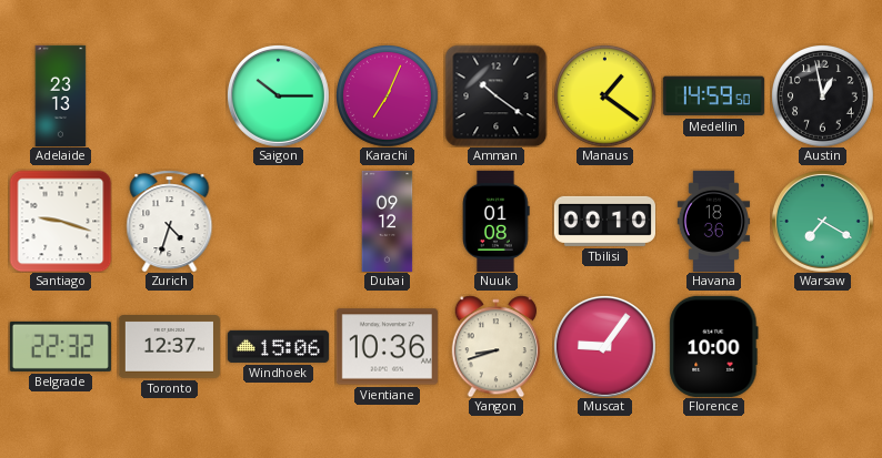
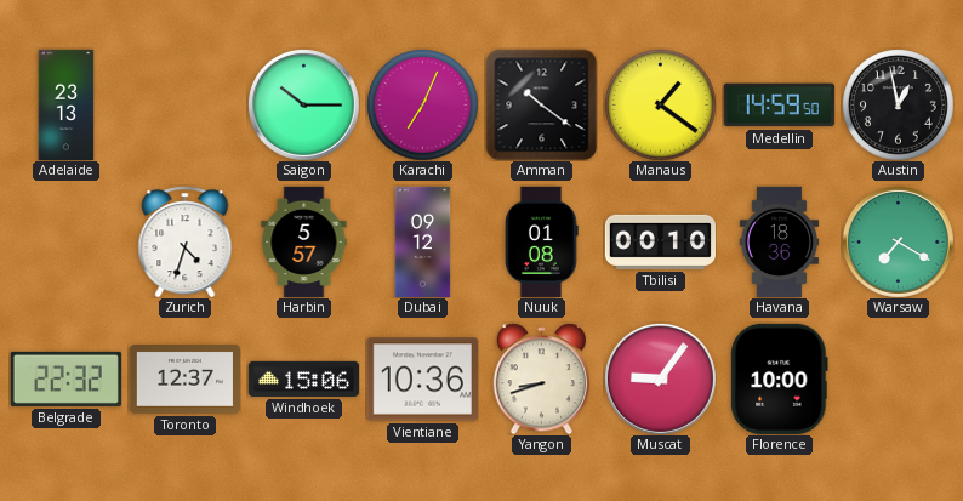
Santiago: 9:18 -> none
Harbin: none -> 5:57
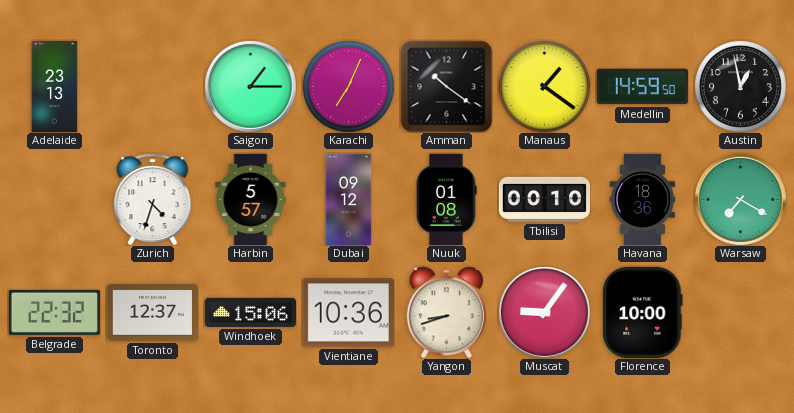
Saigon: 10:15 -> 1:15
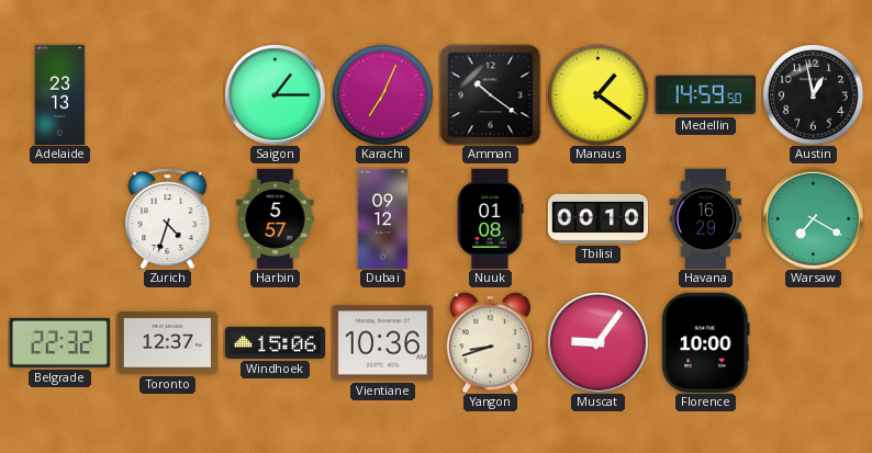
Havana: 18:36 -> 16:29
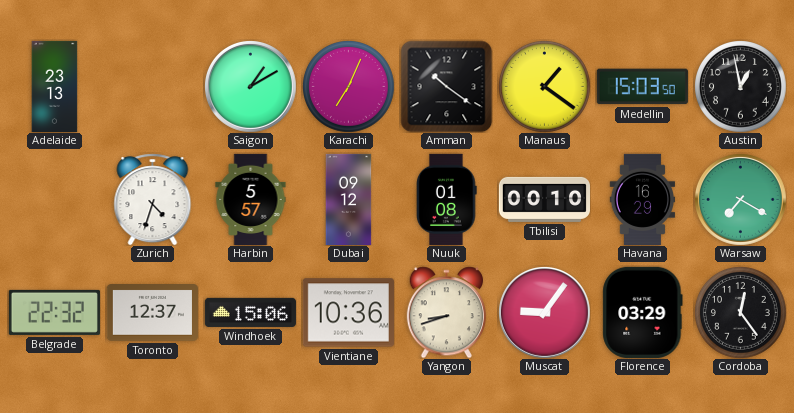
Saigon: 1:15 -> 1:10
Medellin: 14:59 -> 15:03
Florence: 10:00 -> 03:29
Cordoba: none -> 12:24
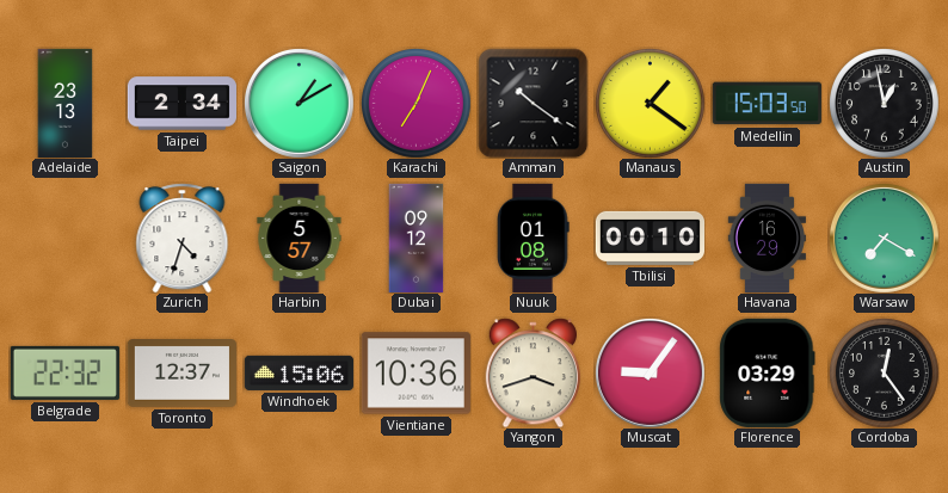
Taipei: none -> 2:34
Yangon: 8:42 -> 3:42
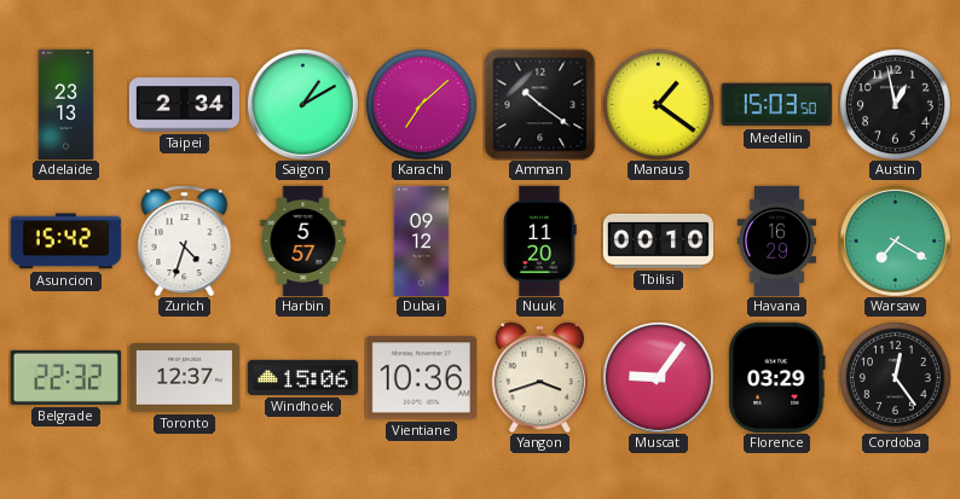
Karachi: 7:04 -> 7:08
Asuncion: none -> 15:42
Nuuk: 01:08 -> 11:20
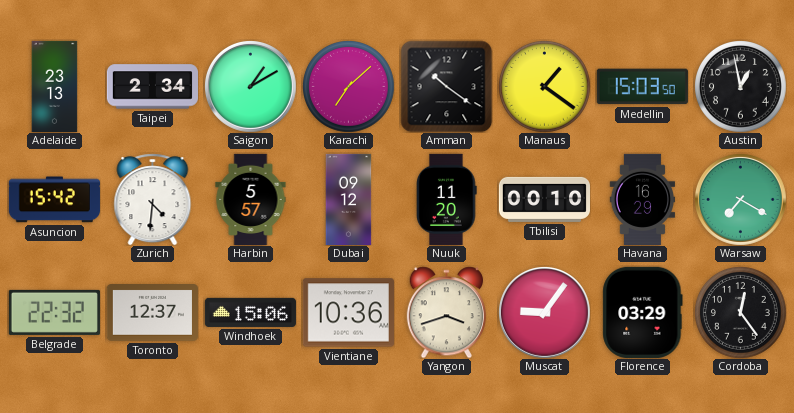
Zurich: 4:33 -> 4:31
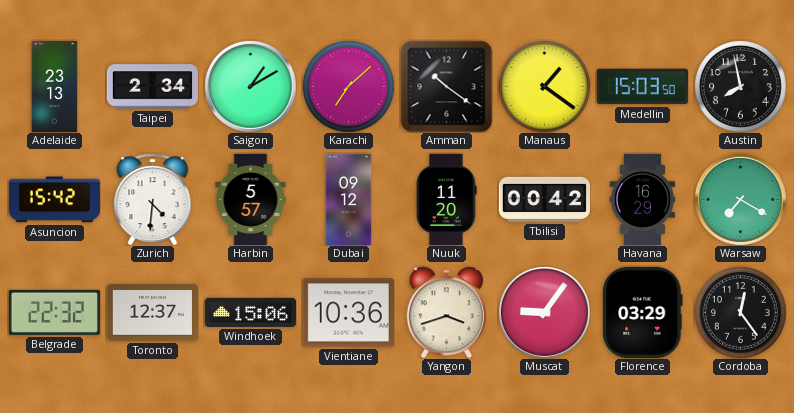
Austin: 12:58 -> 7:58
Tbilisi: 00:10 -> 00:42
